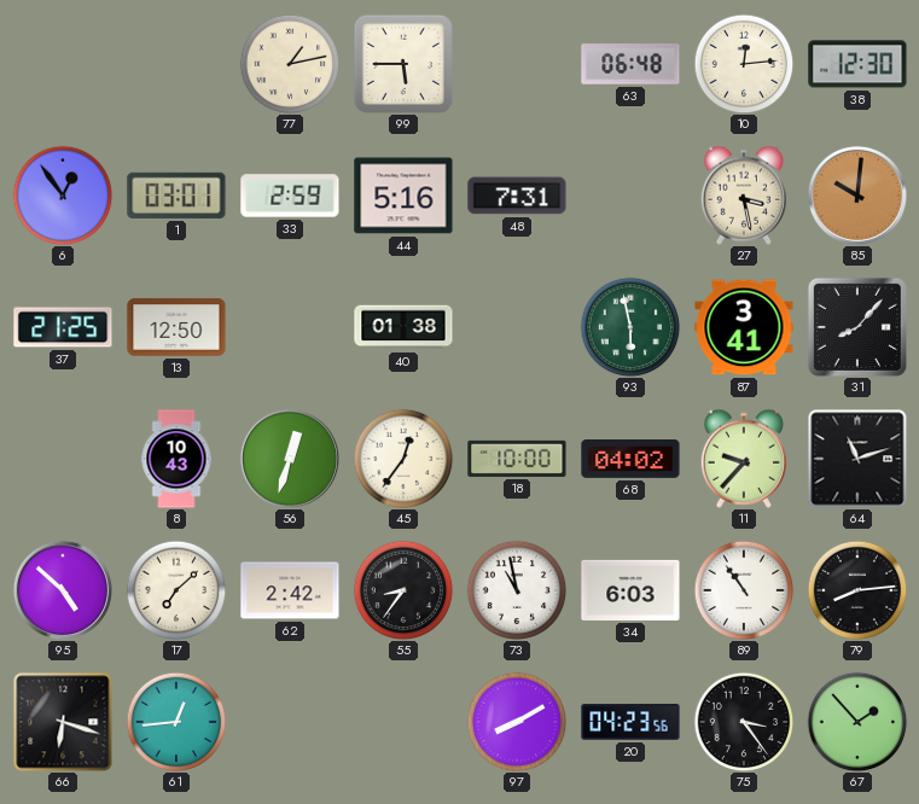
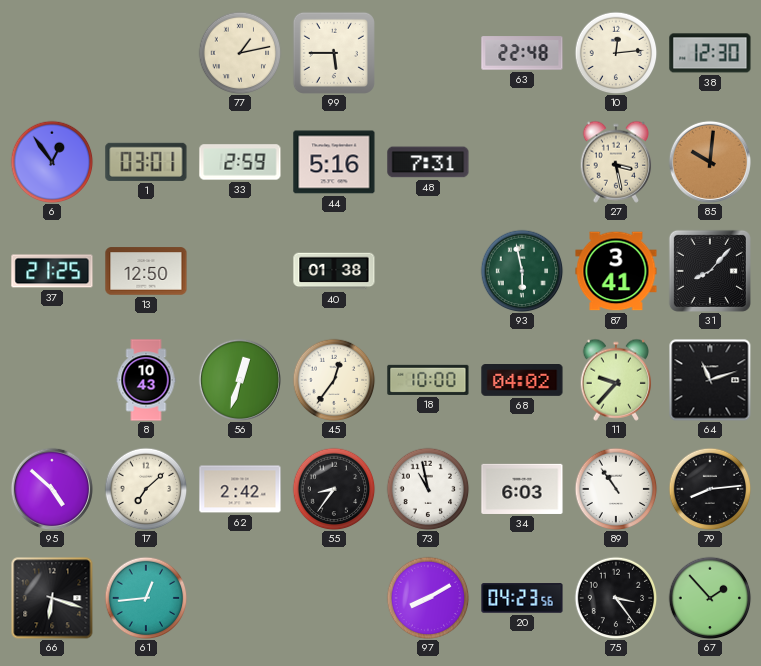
63: 06:48 -> 22:48
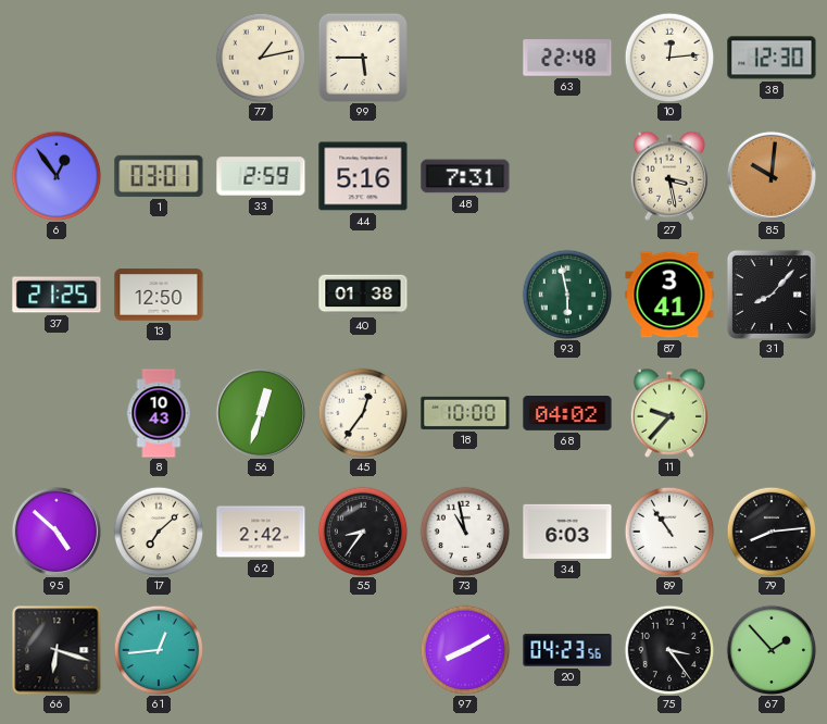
64: 11:12 -> none
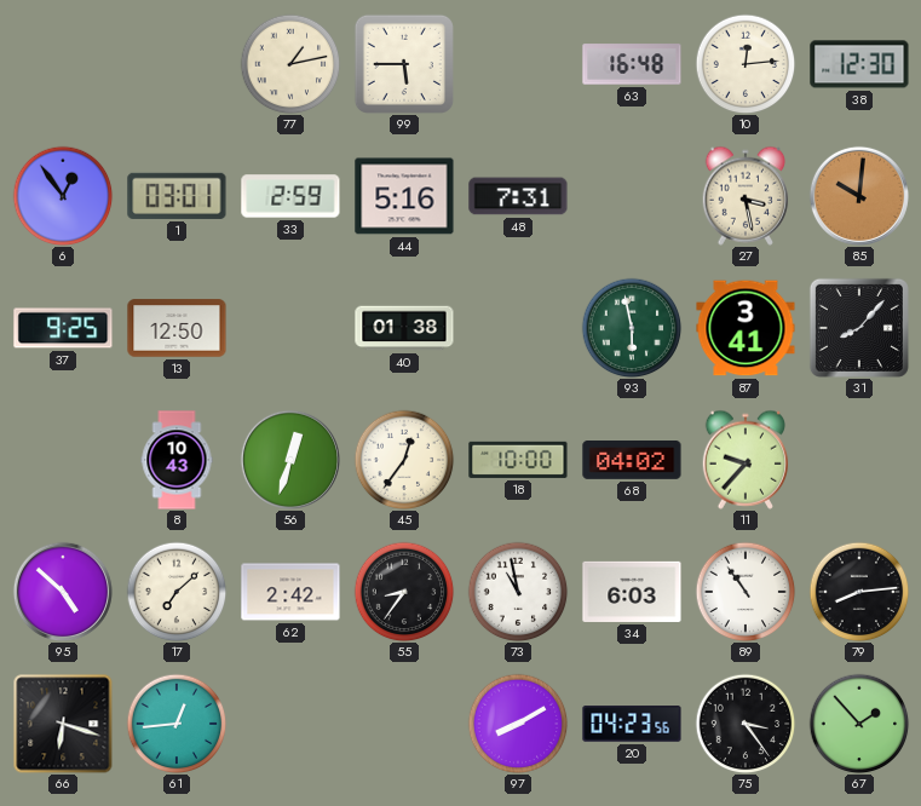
63: 22:48 -> 16:48
37: 21:25 -> 9:25
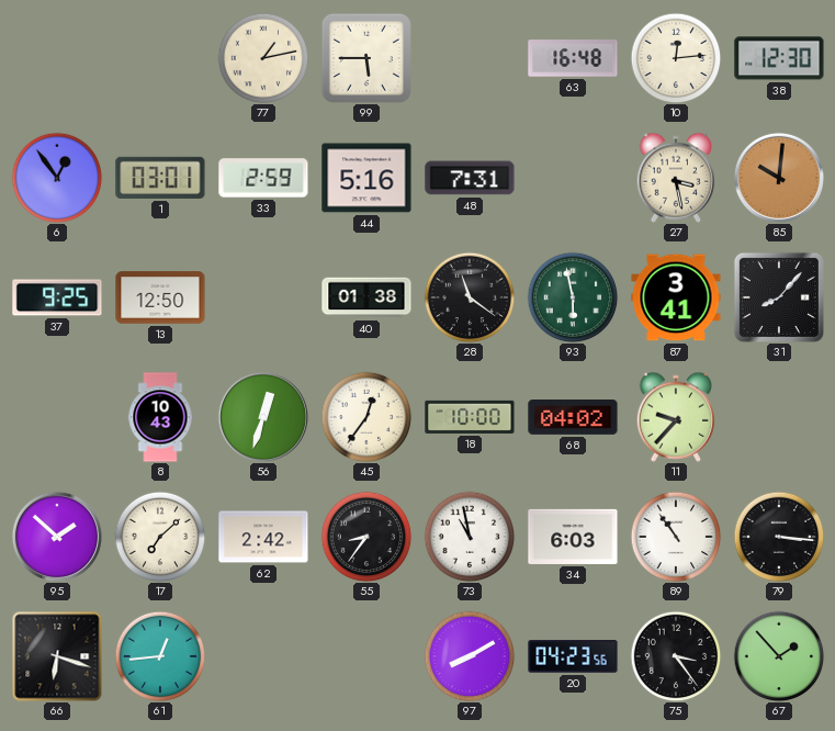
28: none -> 11:21
95: 4:52 -> 1:52
79: 8:14 -> 3:16
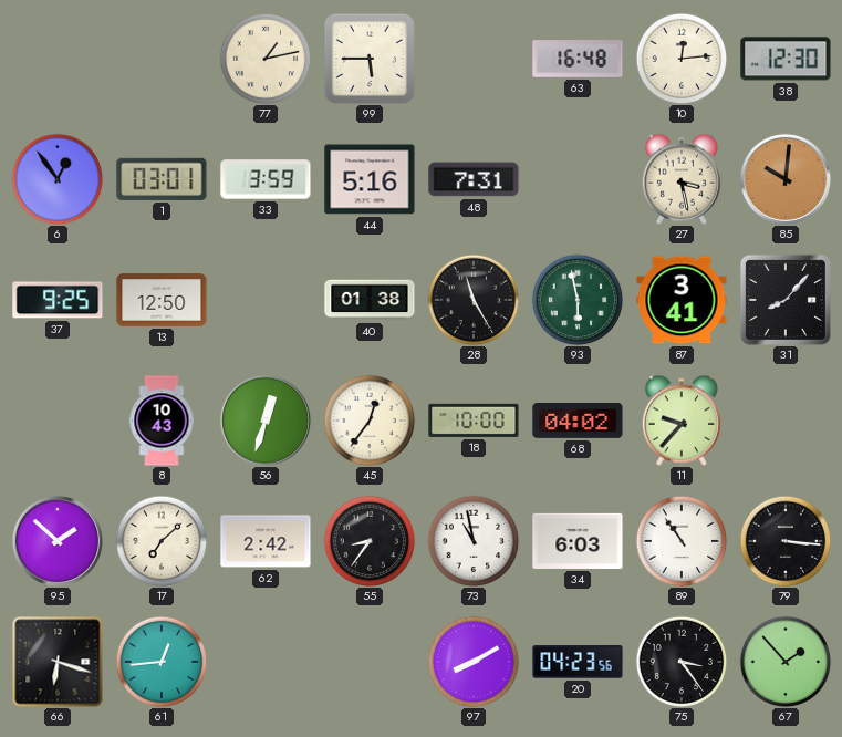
33: 2:59 -> 3:59
28: 11:21 -> 11:25
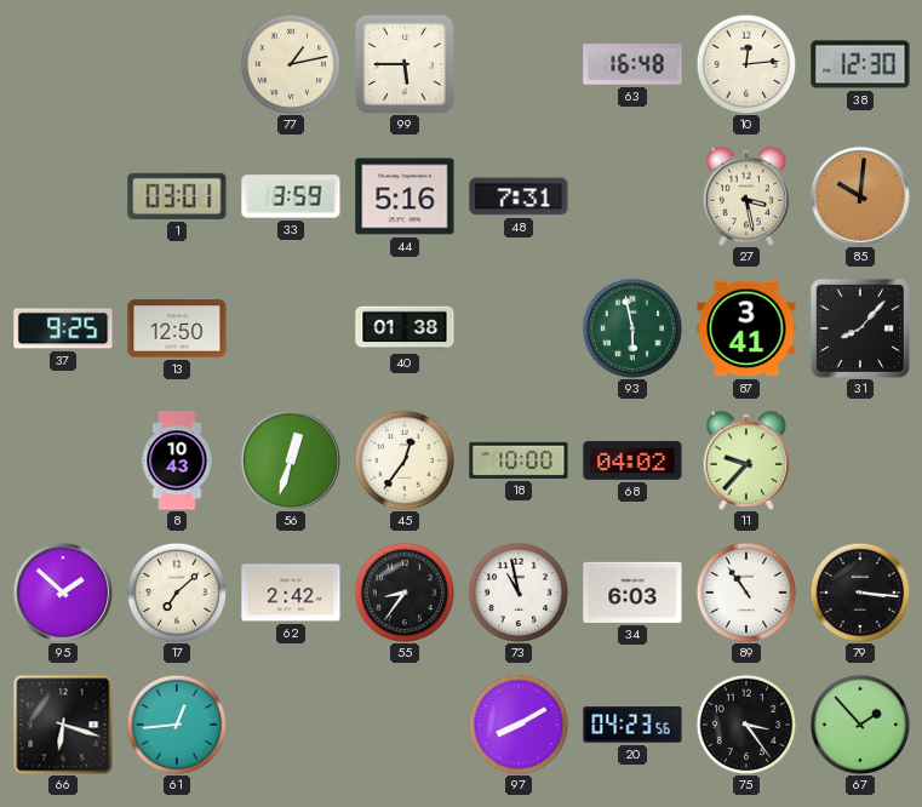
6: 12:54 -> none
28: 11:25 -> none
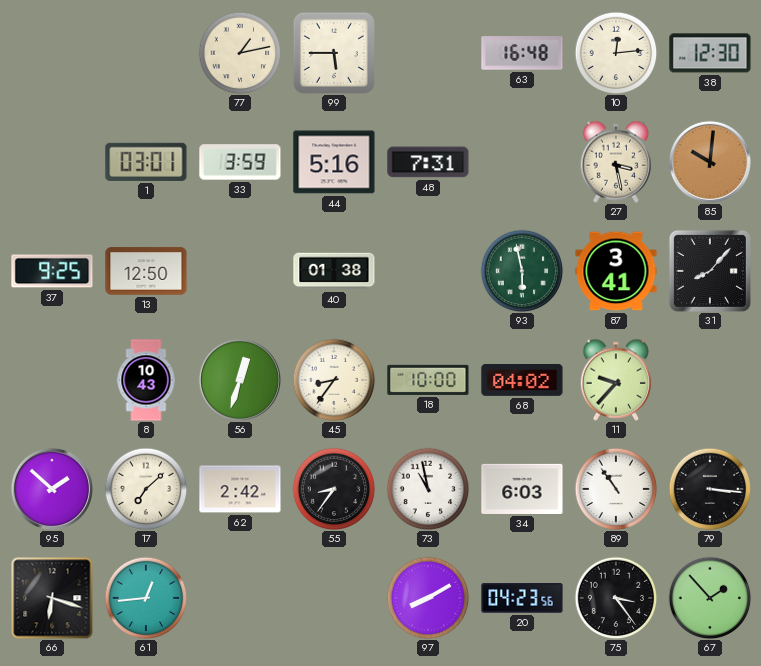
45: 12:36 -> 8:36
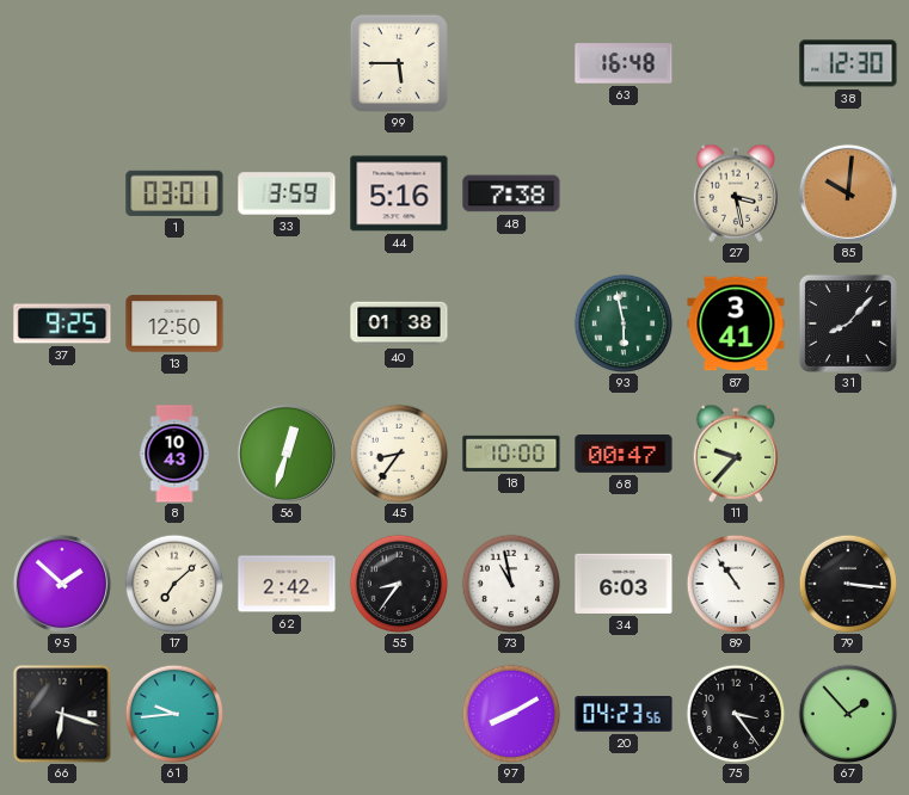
77: 1:13 -> none
10: 12:14 -> none
48: 7:31 -> 7:38
68: 04:02 -> 00:47
61: 12:44 -> 9:44
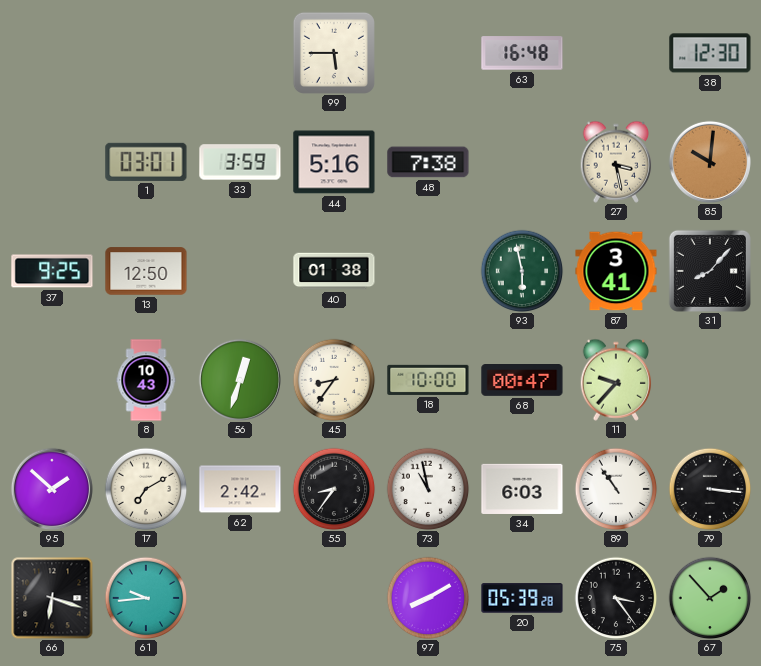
17: 7:08 -> 7:10
20: 04:23 -> 05:39
